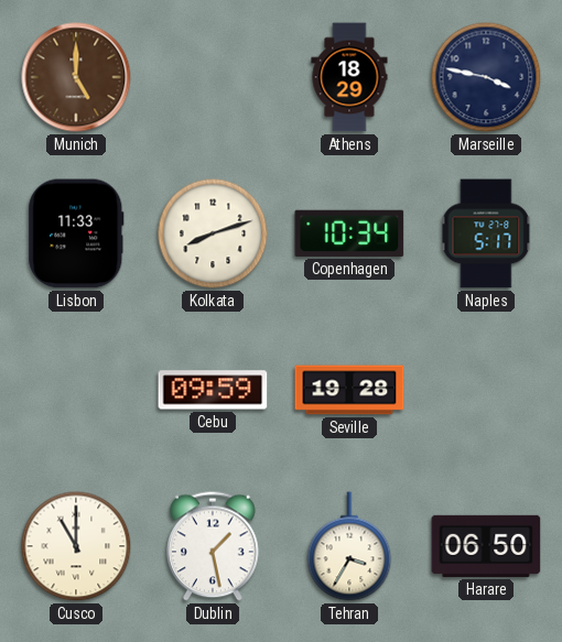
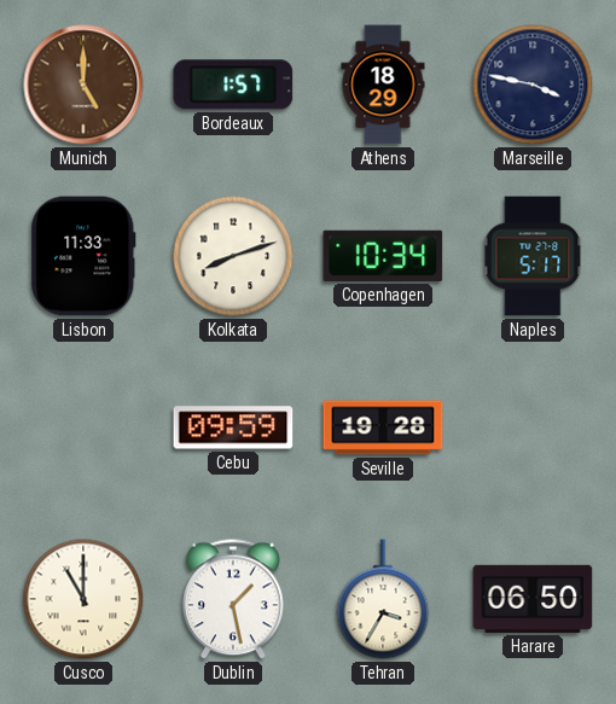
Bordeaux: none -> 1:57
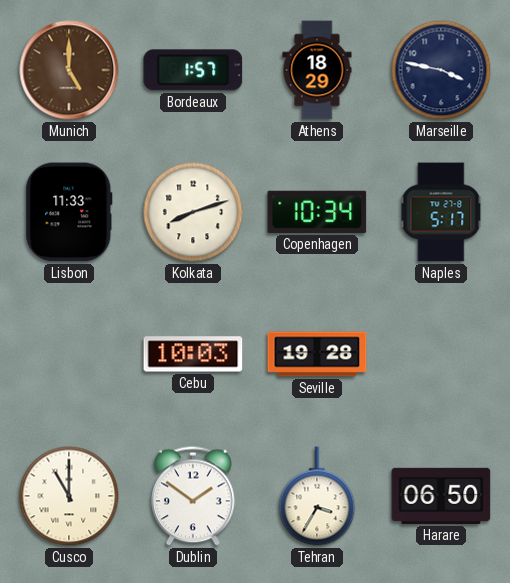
Cebu: 09:59 -> 10:03
Dublin: 1:28 -> 1:51
